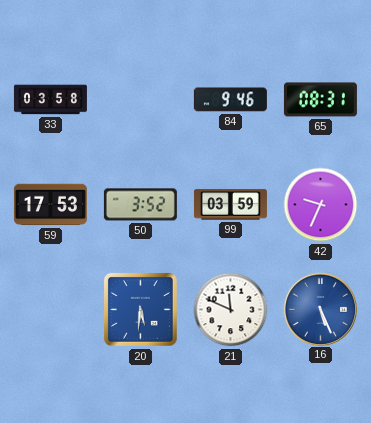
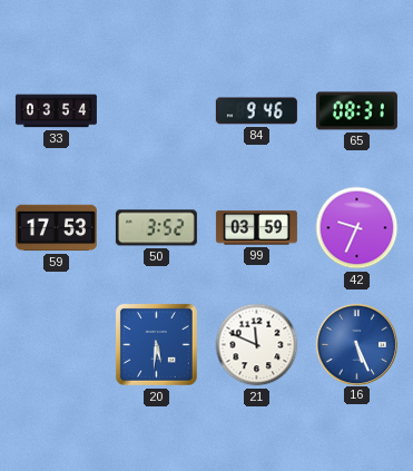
33: 03:58 -> 03:54
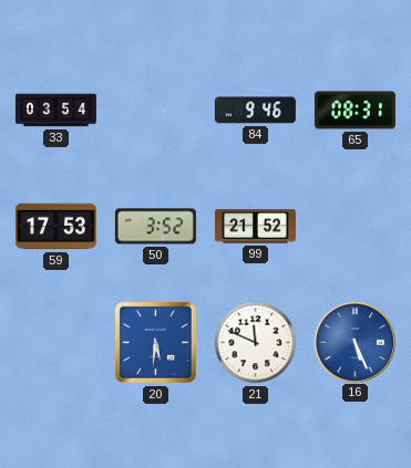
99: 03:59 -> 21:52
42: 9:34 -> none
